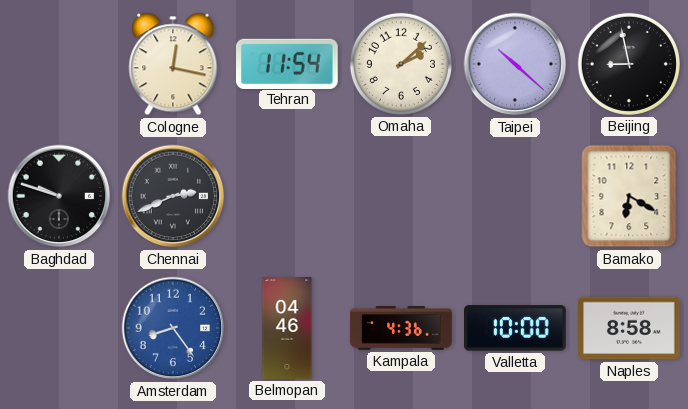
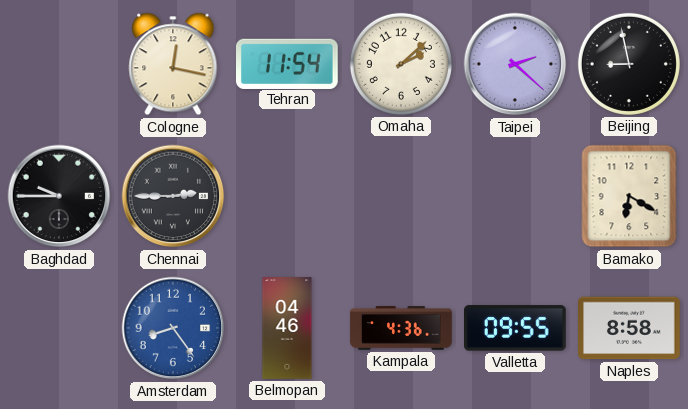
Taipei: 10:22 -> 2:22
Baghdad: 9:48 -> 9:45
Chennai: 2:41 -> 2:45
Valletta: 10:00 -> 09:55
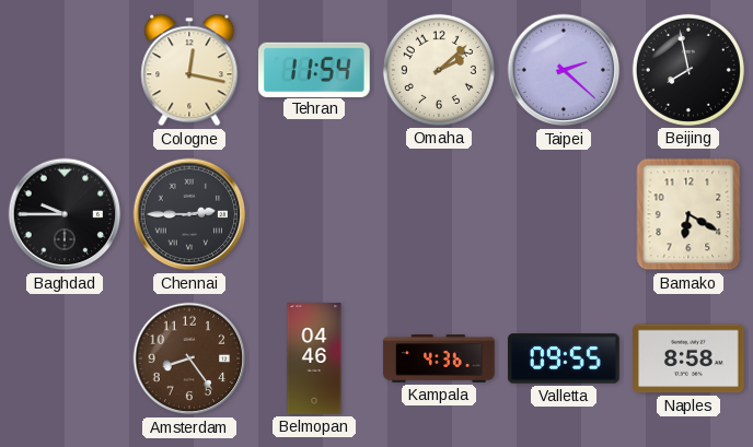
Beijing: 8:58 -> 7:58
Amsterdam dial: blue -> brown
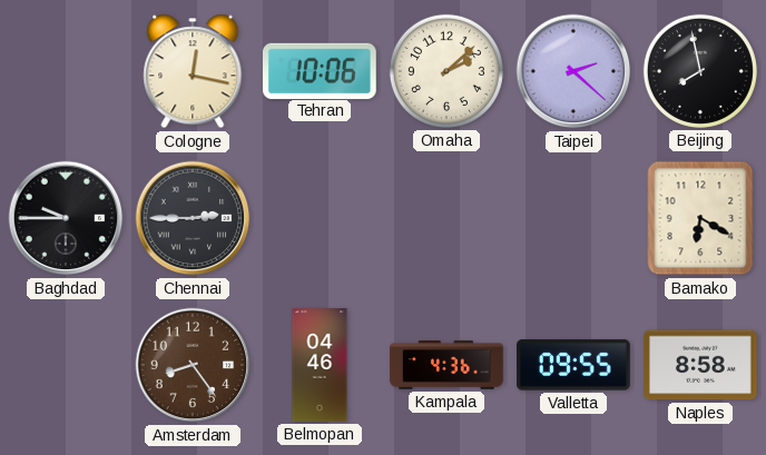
Tehran: 11:54 -> 10:06
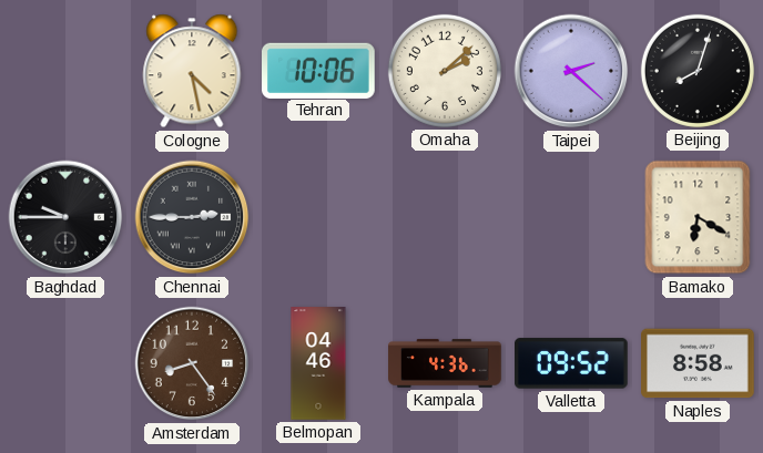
Cologne: 12:17 -> 4:28
Beijing: 7:58 -> 8:03
Valletta: 09:55 -> 09:52
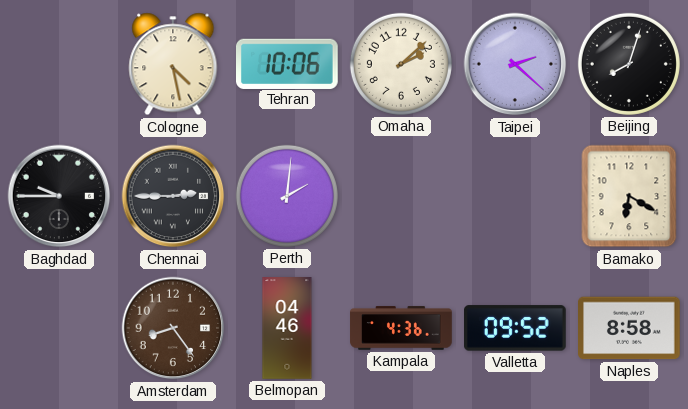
Perth: none -> 2:01
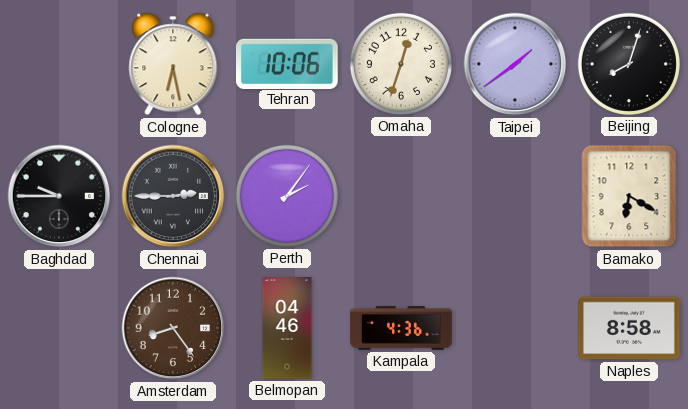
Cologne: 4:28 -> 6:28
Omaha: 2:08 -> 12:33
Taipei: 2:22 -> 1:39
Perth: 2:01 -> 2:06
Valletta: 09:52 -> none
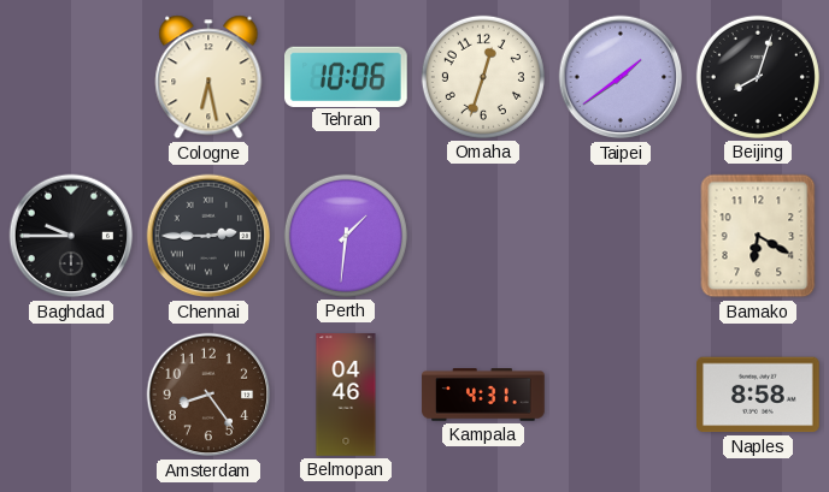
Perth: 2:06 -> 1:31
Kampala: 4:36 -> 4:31
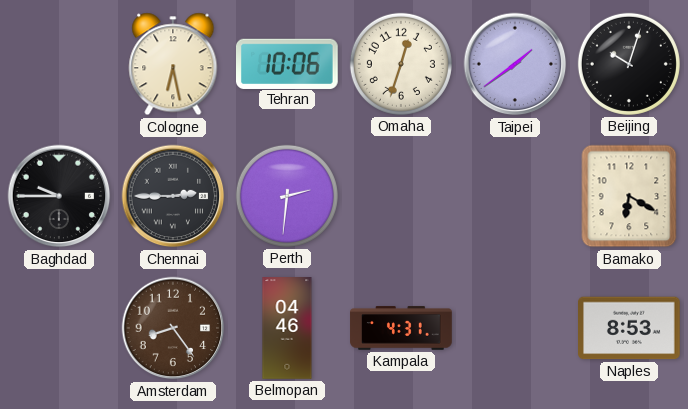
Beijing: 8:03 -> 10:03
Perth: 1:31 -> 2:31
Naples: 8:58 -> 8:53
